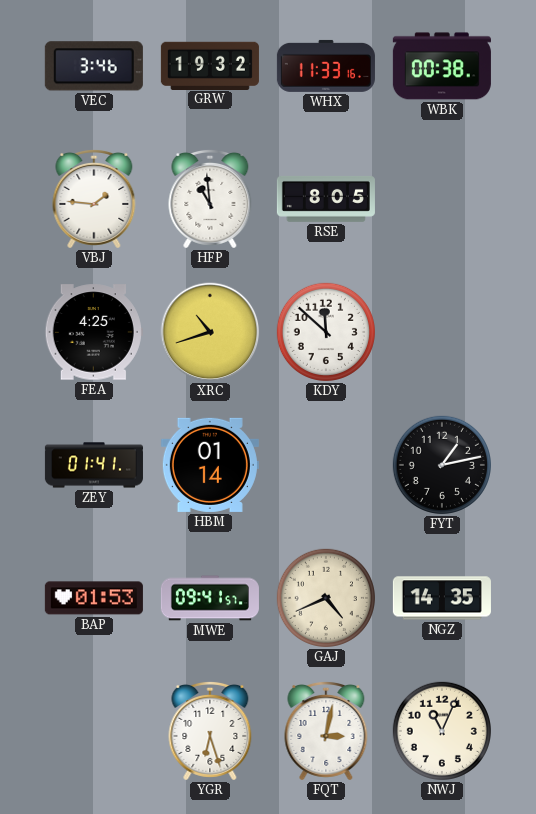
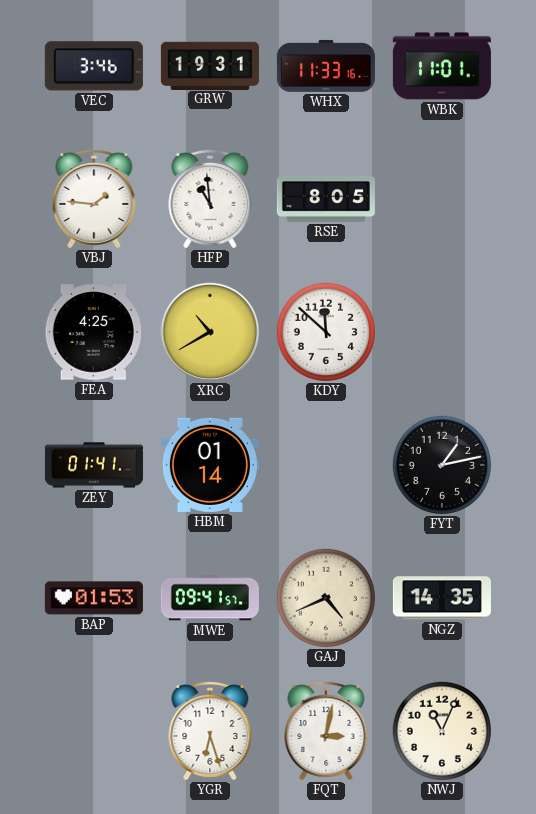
GRW: 19:32 -> 19:31
WBK: 00:38 -> 11:01
XRC: 10:42 -> 10:40
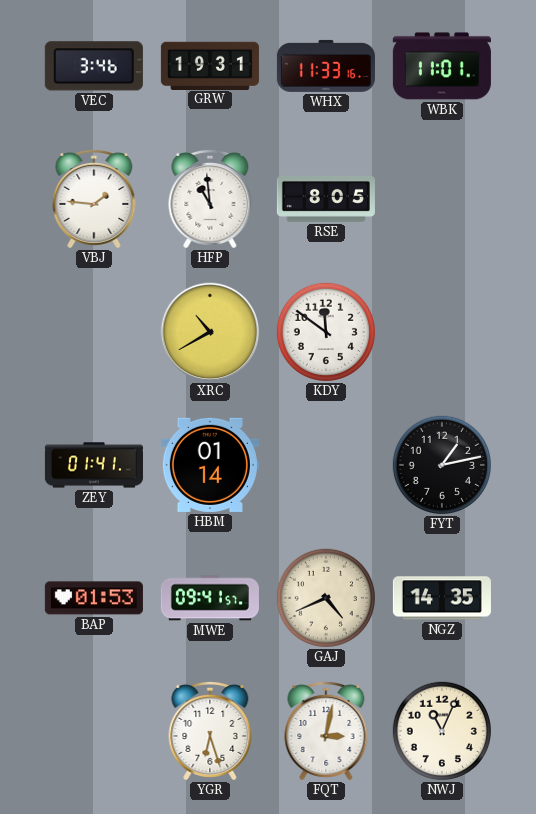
FEA: 4:25 -> none
KDY: 11:52 -> 11:51
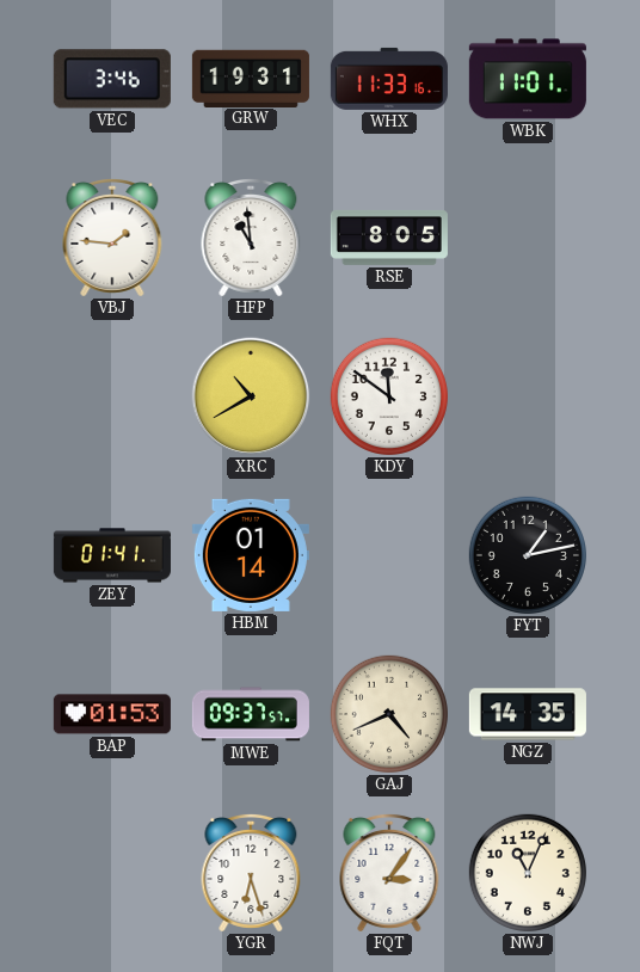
MWE: 09:41 -> 09:37
FQT: 3:02 -> 3:06
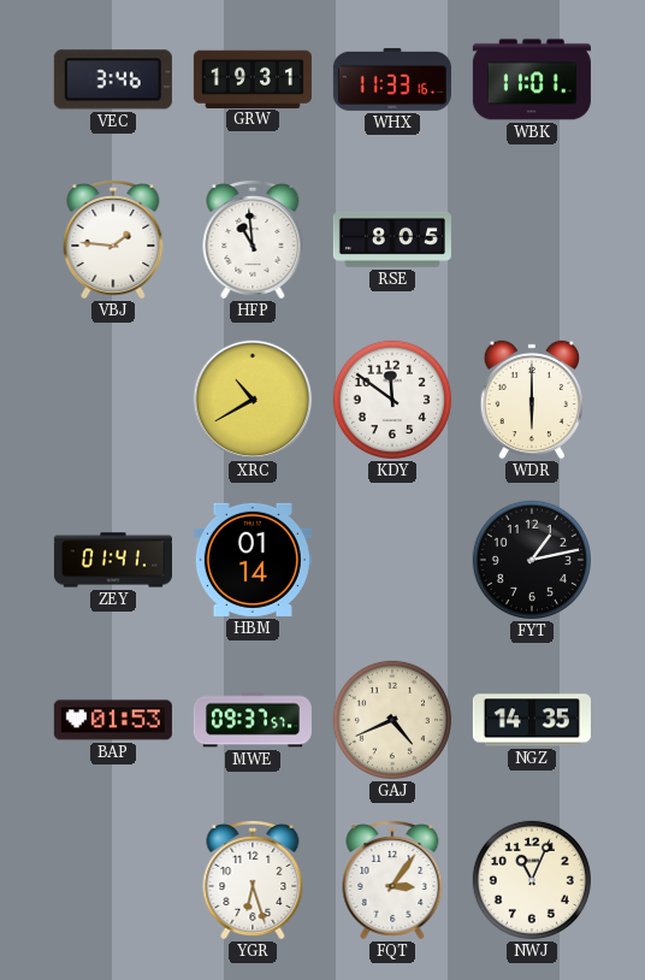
WDR: none -> 6:00
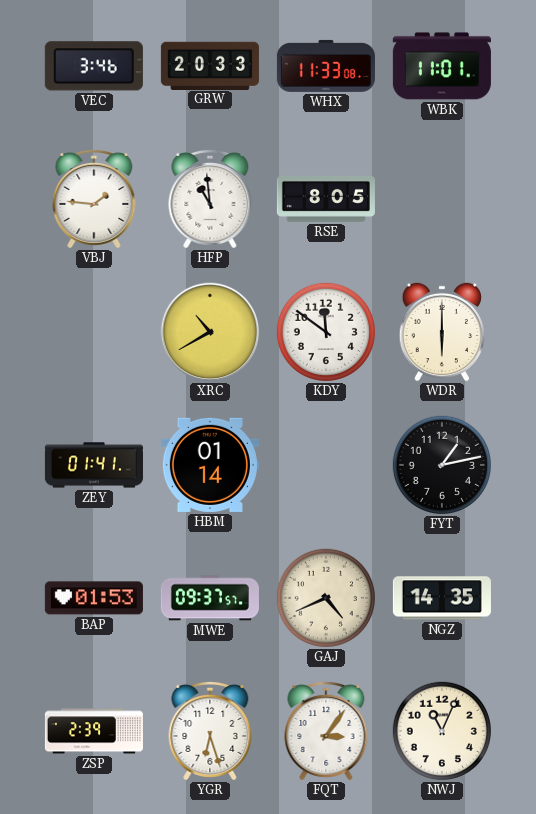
GRW: 19:31 -> 20:33
WHX: 11:33:16 -> 11:33:08
ZSP: none -> 2:39
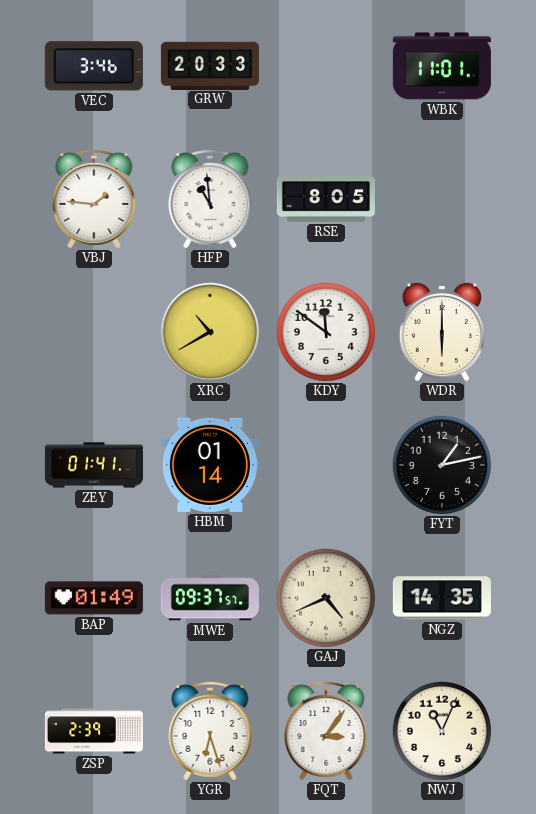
WHX: 11:33 -> none
BAP: 01:53 -> 01:49
